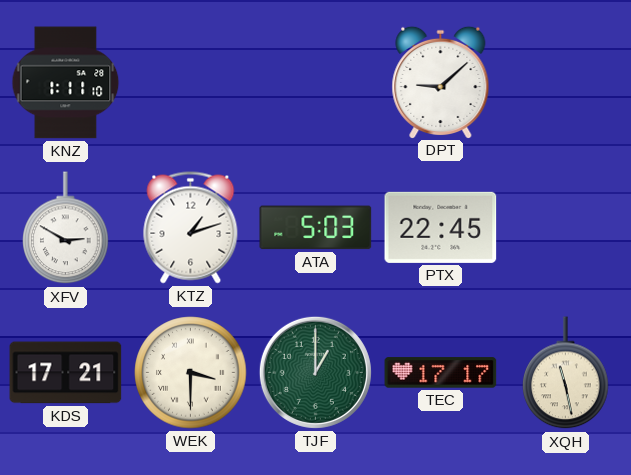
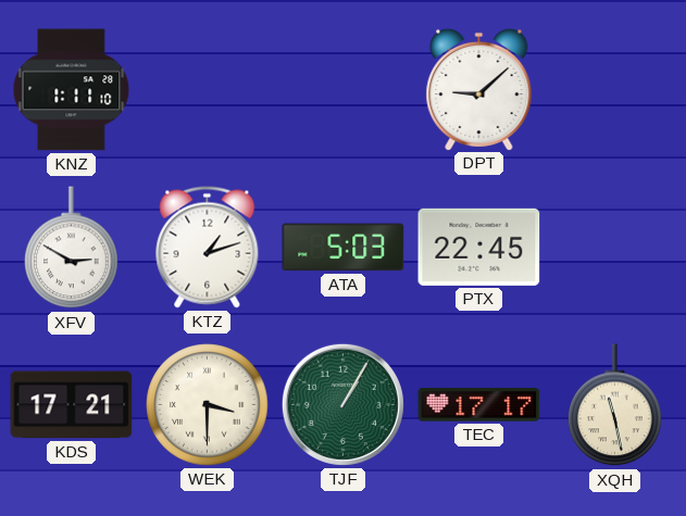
TJF: 1:00 -> 1:05
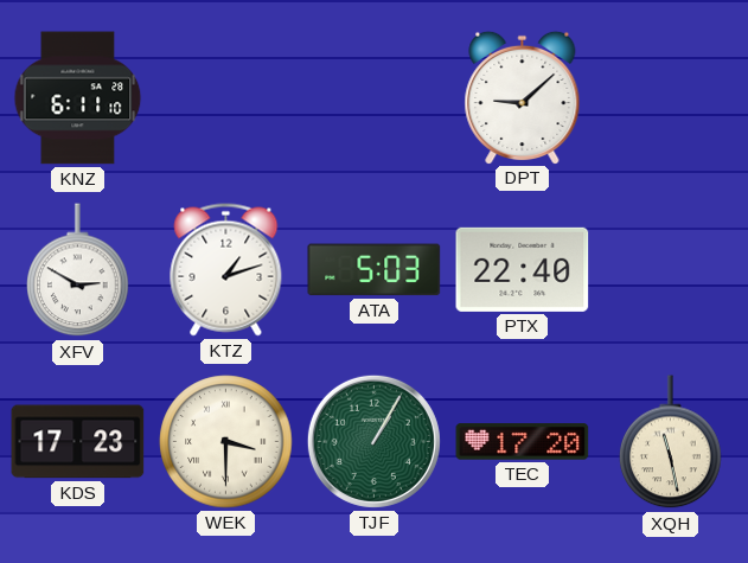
KNZ: 1:11 -> 6:11
PTX: 22:45 -> 22:40
KDS: 17:21 -> 17:23
TEC: 17:17 -> 17:20
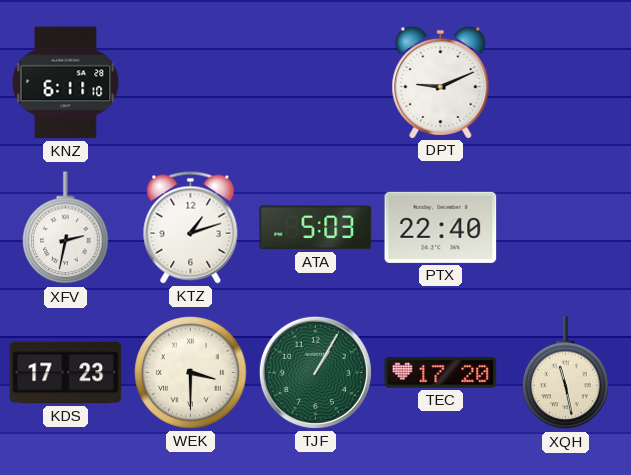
DPT: 9:08 -> 9:11
XFV: 2:50 -> 2:32
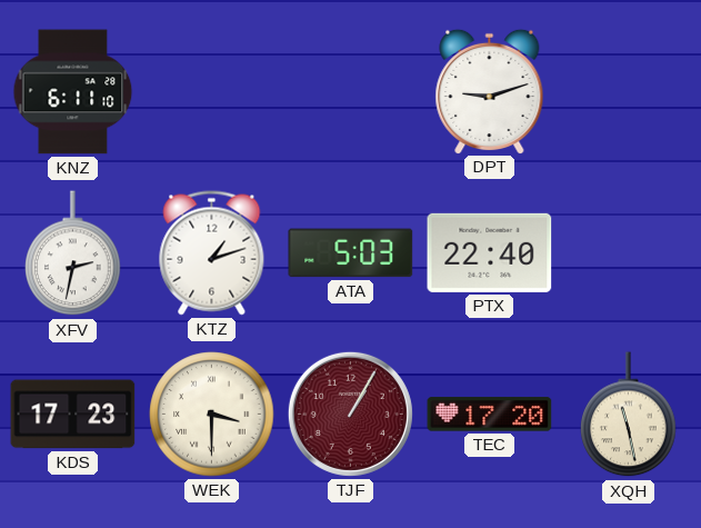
DPT: 9:11 -> 9:12
TJF dial: green -> burgundy
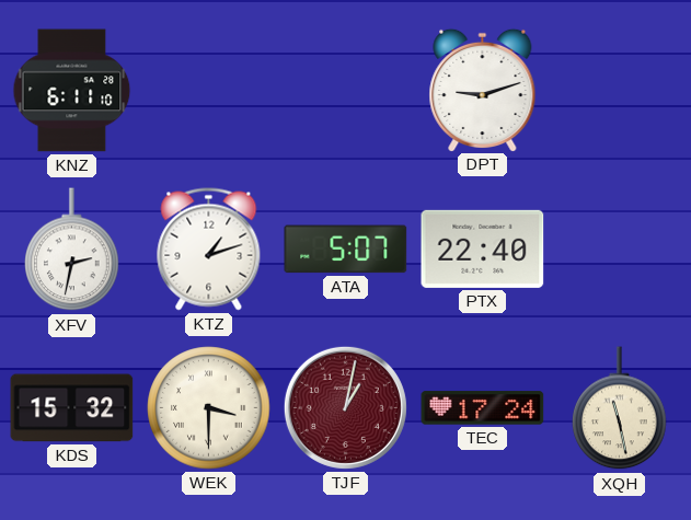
ATA: 5:03 -> 5:07
KDS: 17:23 -> 15:32
TJF: 1:05 -> 1:02
TEC: 17:20 -> 17:24
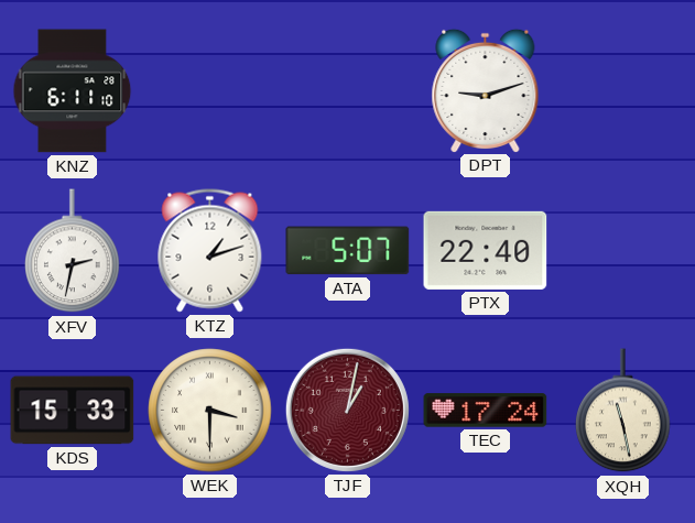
KDS: 15:32 -> 15:33
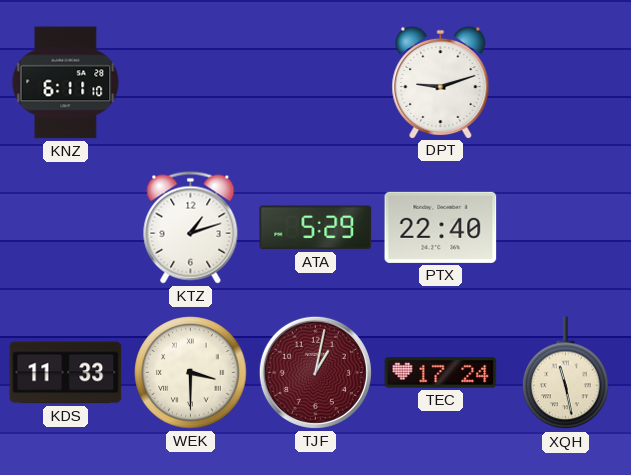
XFV: 2:32 -> none
ATA: 5:07 -> 5:29
KDS: 15:33 -> 11:33
